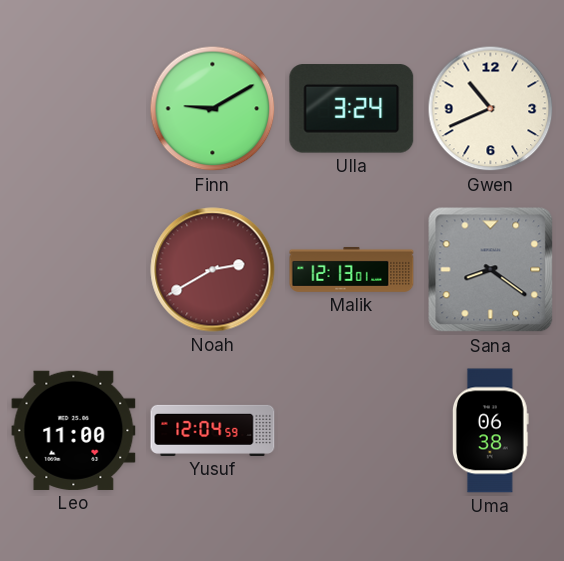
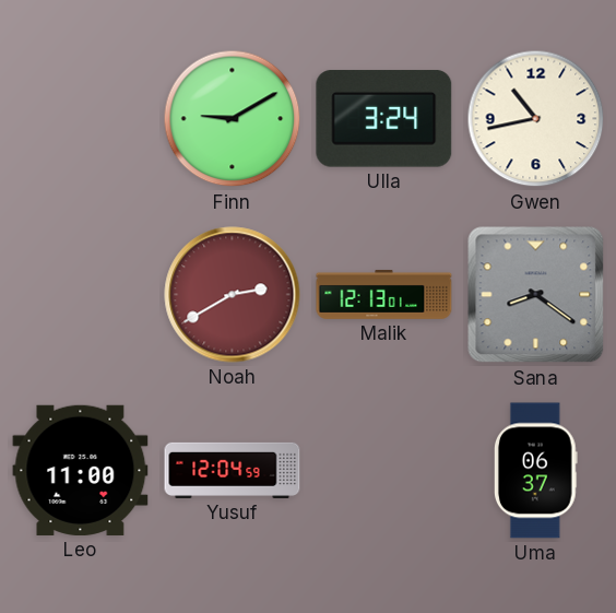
Gwen: 10:41 -> 10:43
Uma: 06:38 -> 06:37
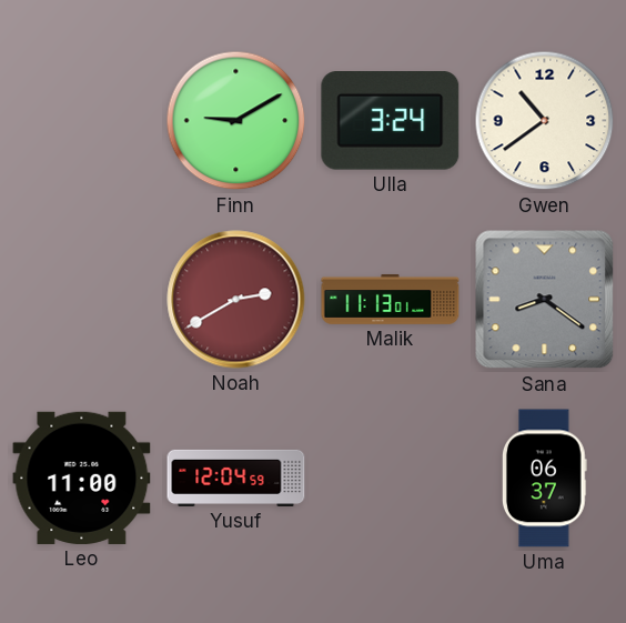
Gwen: 10:43 -> 10:39
Malik: 12:13 -> 11:13
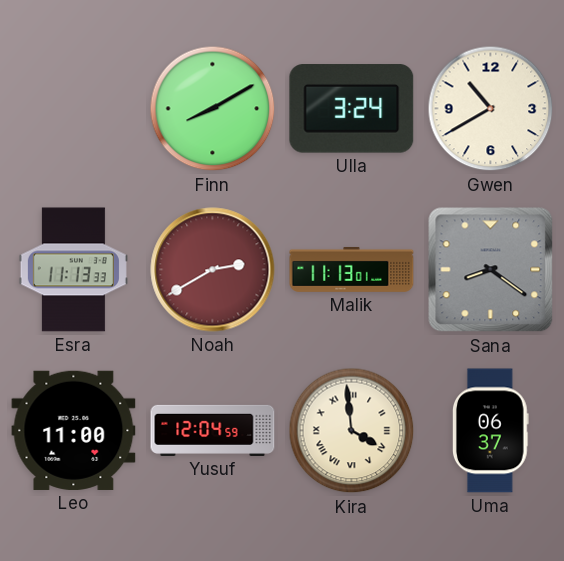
Finn: 9:10 -> 8:10
Gwen: 10:39 -> 10:40
Esra: none -> 11:13
Kira: none -> 3:59
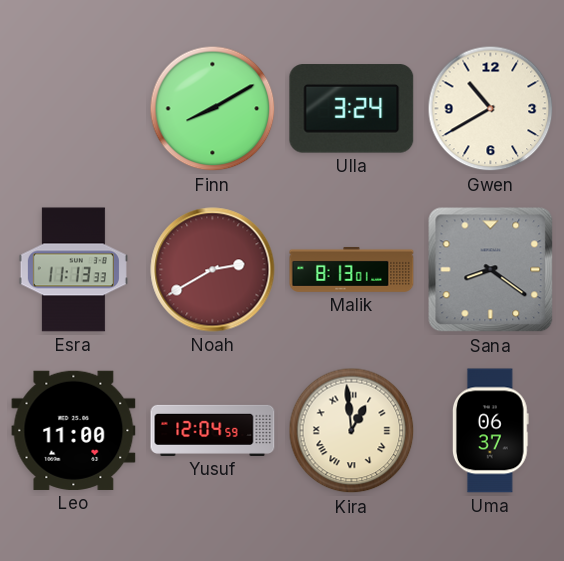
Malik: 11:13 -> 8:13
Kira: 3:59 -> 12:59
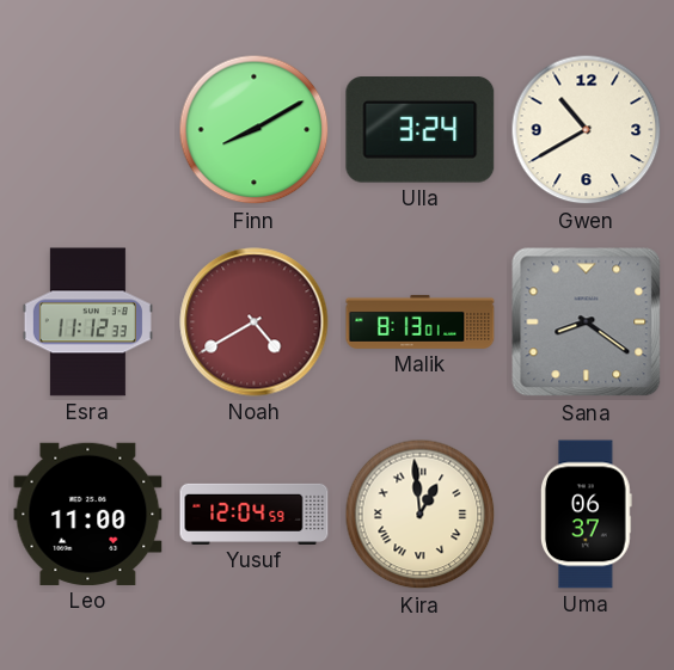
Esra: 11:13 -> 11:12
Noah: 2:40 -> 4:40
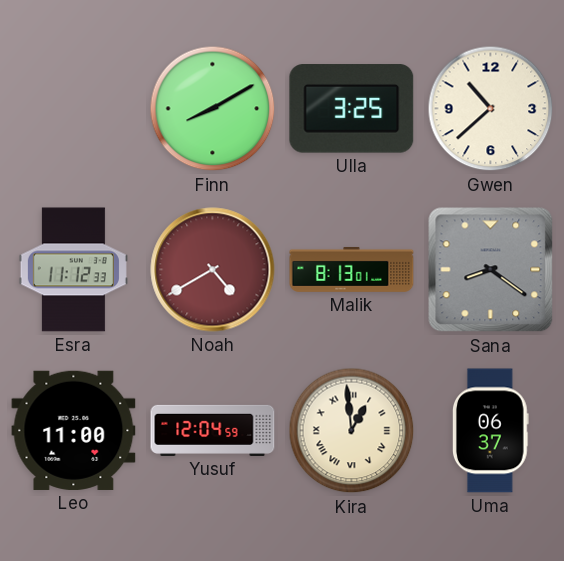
Ulla: 3:24 -> 3:25
Gwen: 10:40 -> 10:38
